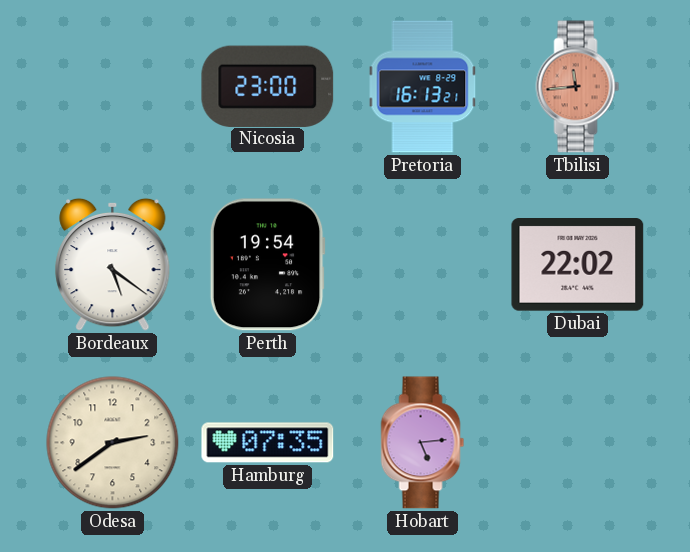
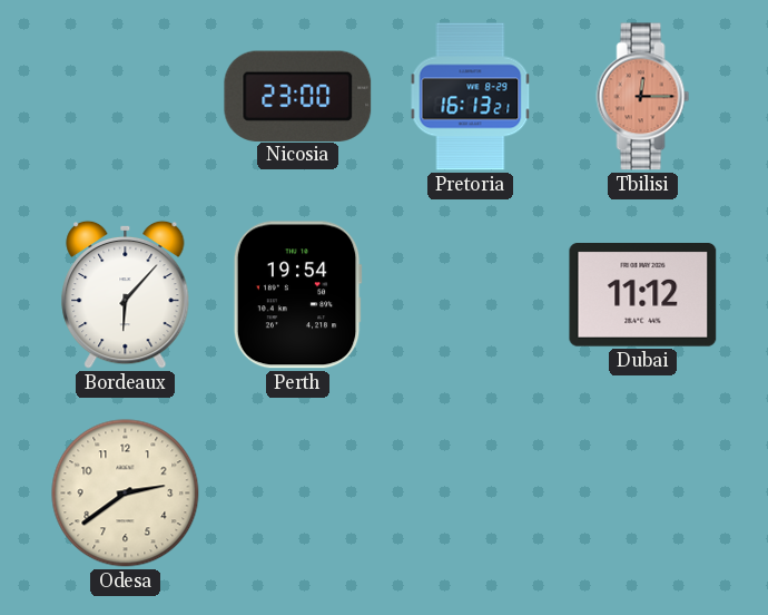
Tbilisi: 11:44 -> 12:15
Bordeaux: 5:21 -> 6:07
Dubai: 22:02 -> 11:12
Hamburg: 07:35 -> none
Hobart: 5:14 -> none
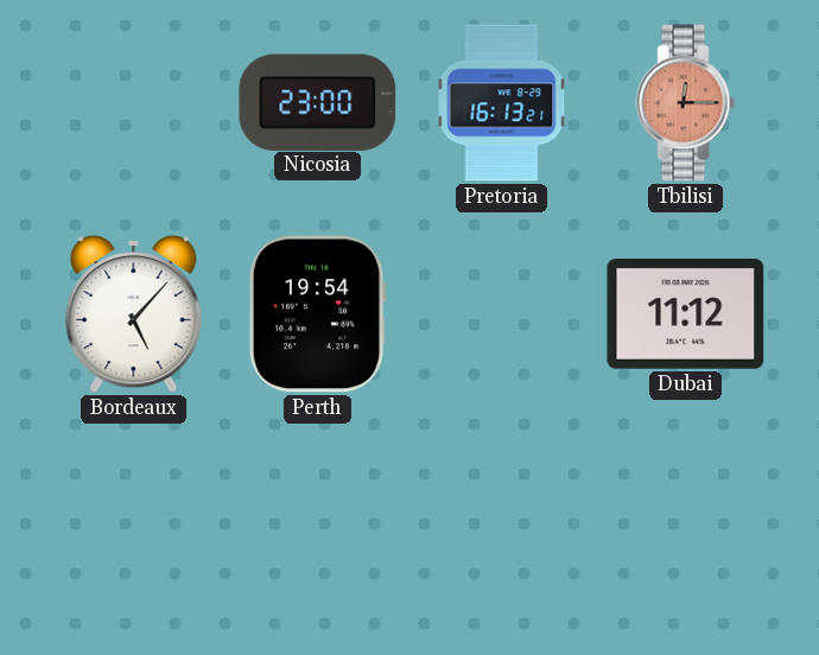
Bordeaux: 6:07 -> 5:07
Odesa: 2:39 -> none
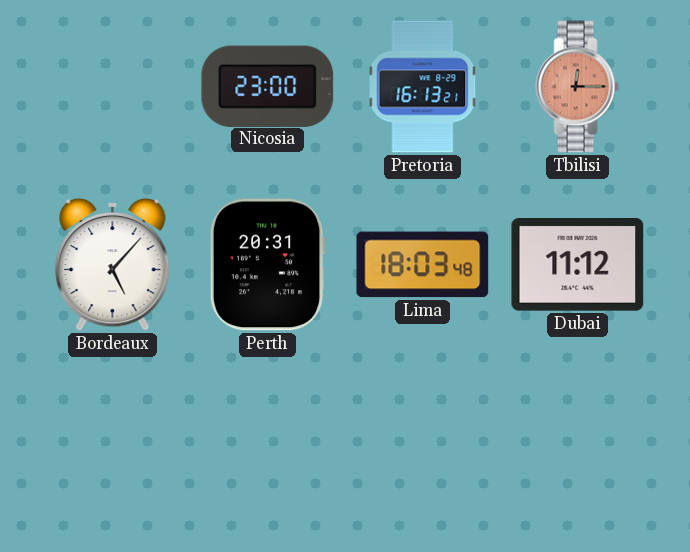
Perth: 19:54 -> 20:31
Lima: none -> 18:03
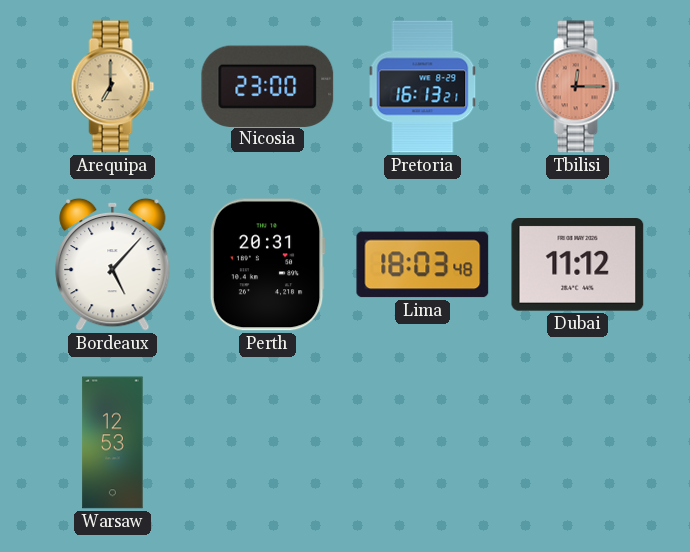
Arequipa: none -> 7:00
Warsaw: none -> 12:53
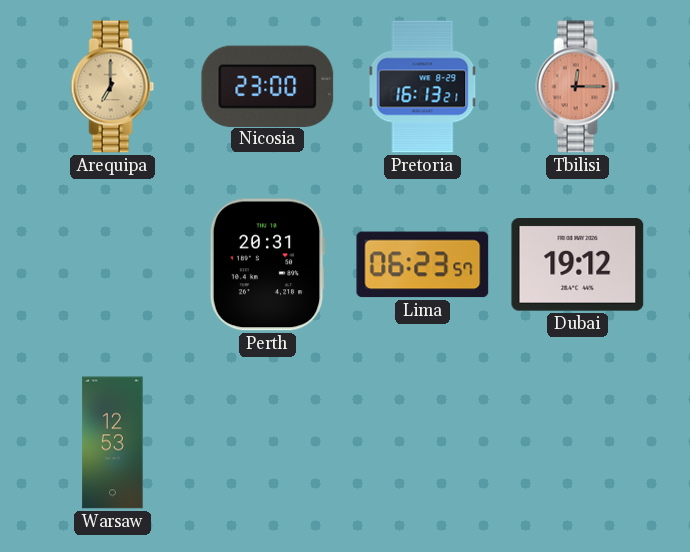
Bordeaux: 5:07 -> none
Lima: 18:03 -> 06:23
Dubai: 11:12 -> 19:12
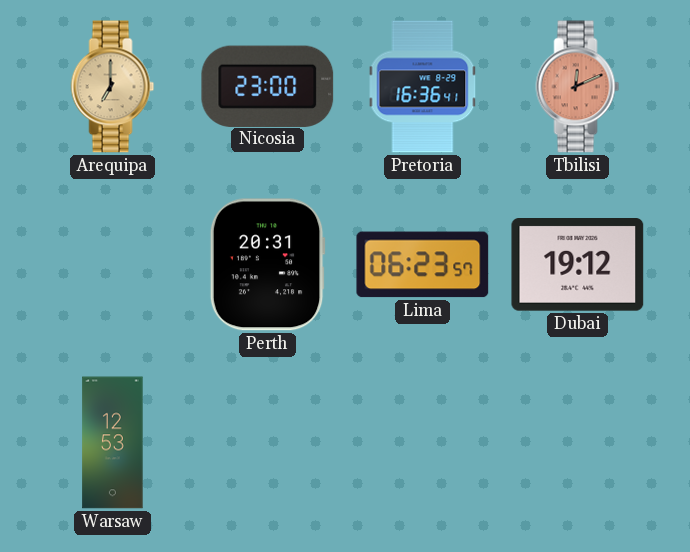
Pretoria: 16:13 -> 16:36
Tbilisi: 12:15 -> 12:11
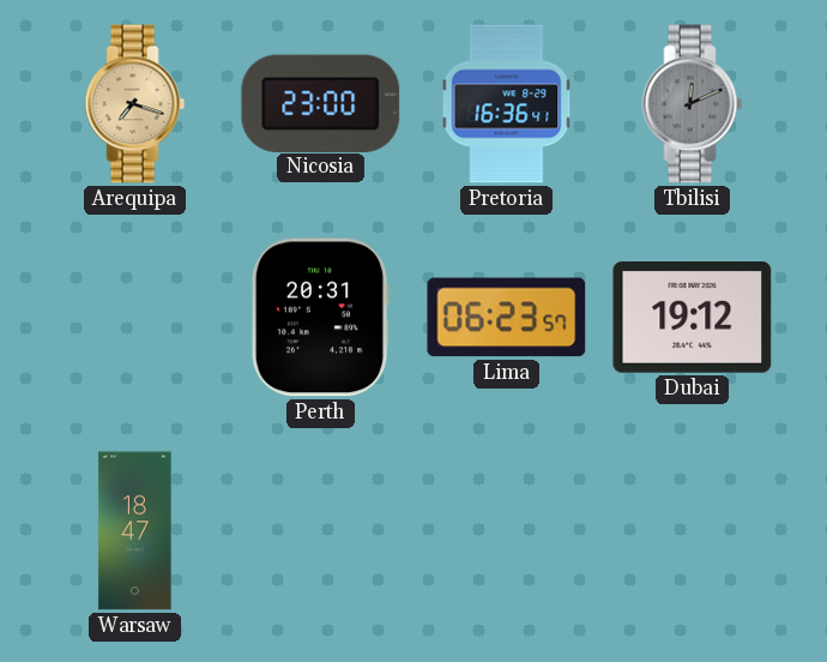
Arequipa: 7:00 -> 7:18
Tbilisi dial: salmon -> grey
Warsaw: 12:53 -> 18:47
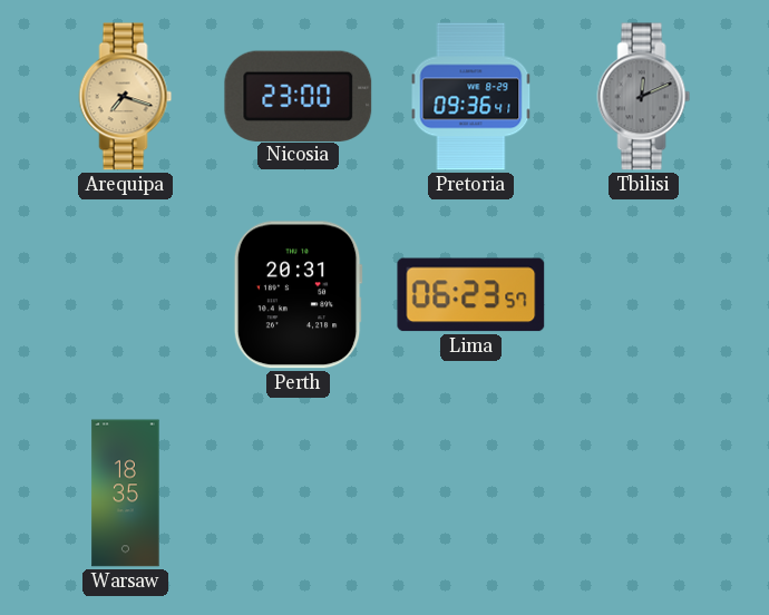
Pretoria: 16:36 -> 09:36
Dubai: 19:12 -> none
Warsaw: 18:47 -> 18:35
